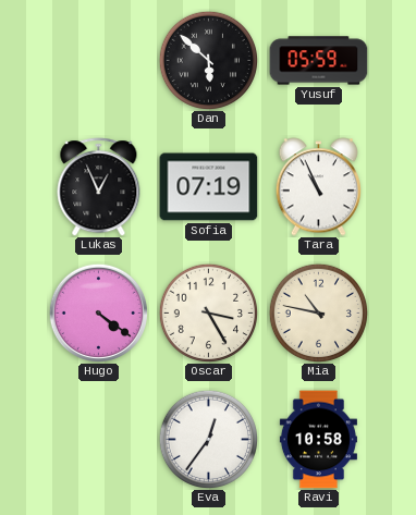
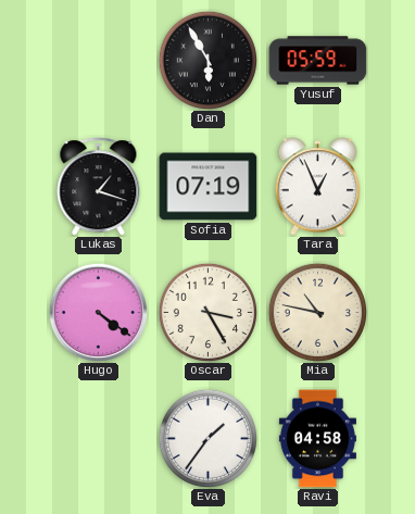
Dan: 5:52 -> 5:55
Lukas: 12:56 -> 1:18
Tara: 10:56 -> 12:56
Eva: 12:36 -> 1:36
Ravi: 10:58 -> 04:58
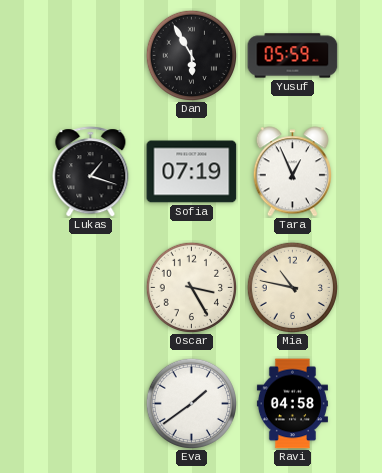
Hugo: 4:21 -> none
Eva: 1:36 -> 1:39
